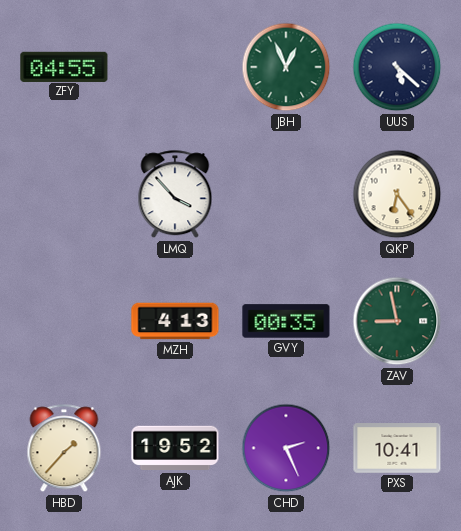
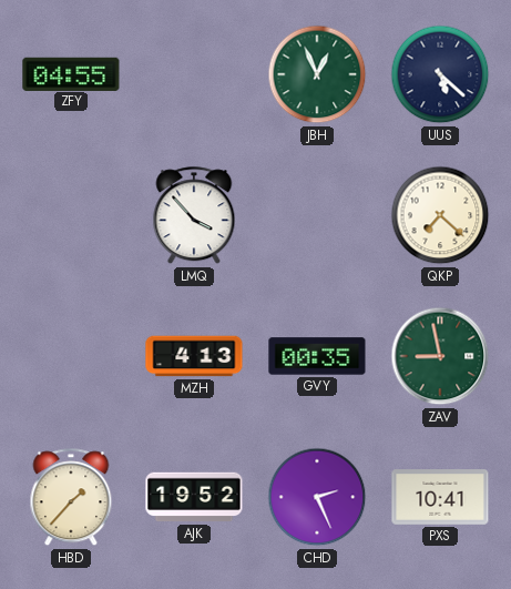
QKP: 6:24 -> 7:22
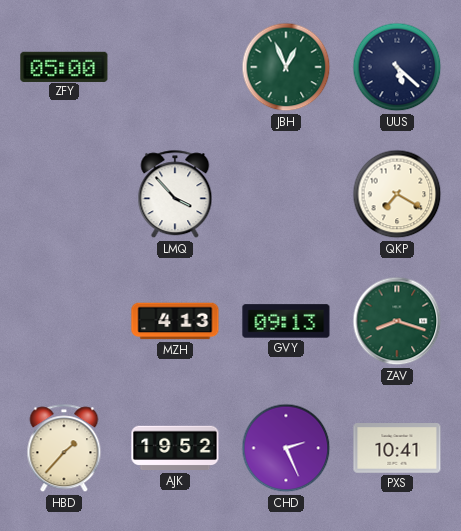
ZFY: 04:55 -> 05:00
QKP: 7:22 -> 7:20
GVY: 00:35 -> 09:13
ZAV: 8:58 -> 8:18
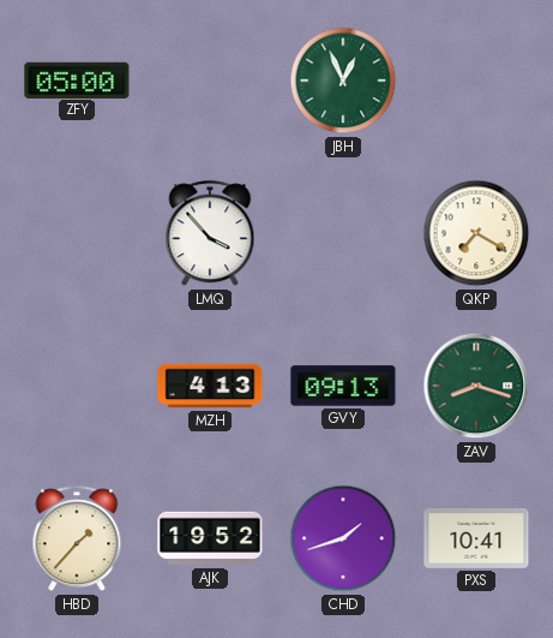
UUS: 5:22 -> none
CHD: 2:26 -> 1:42
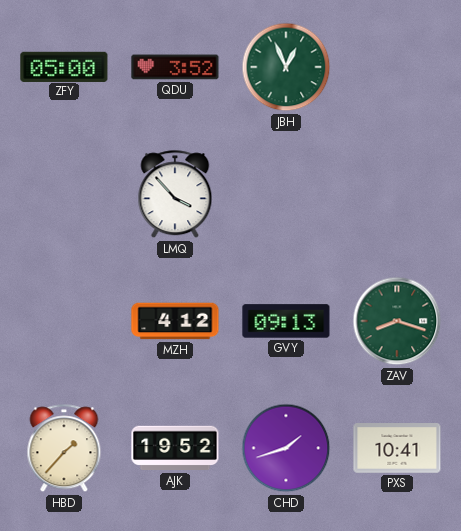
QDU: none -> 3:52
QKP: 7:20 -> none
MZH: 4:13 -> 4:12
